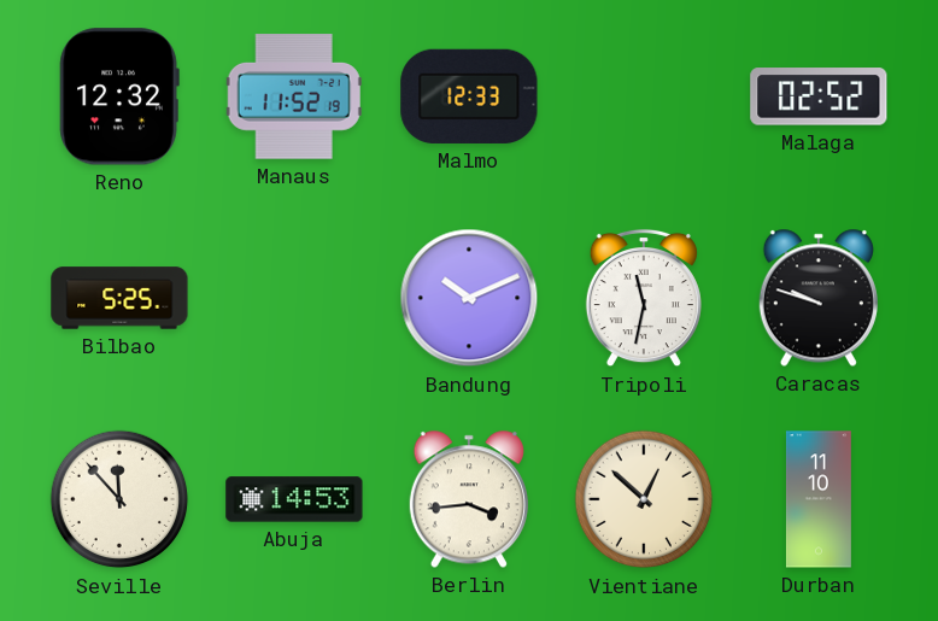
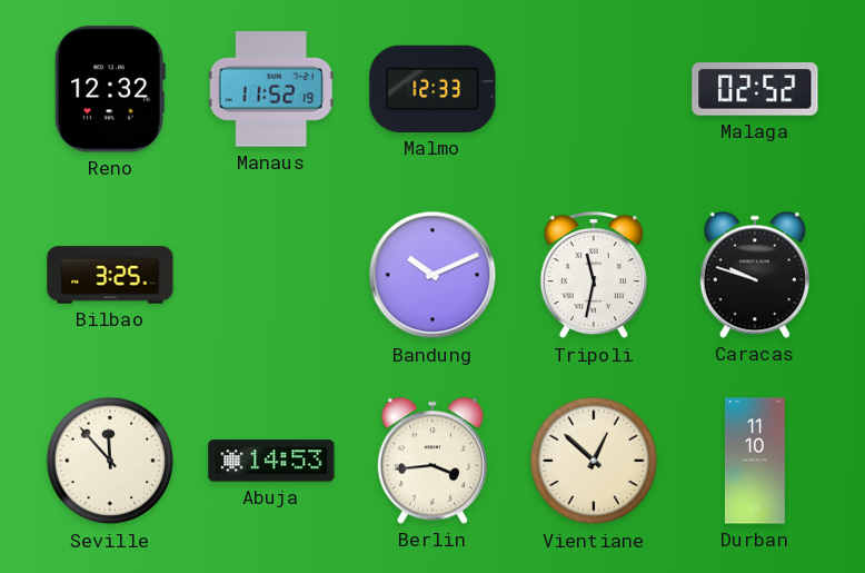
Bilbao: 5:25 -> 3:25
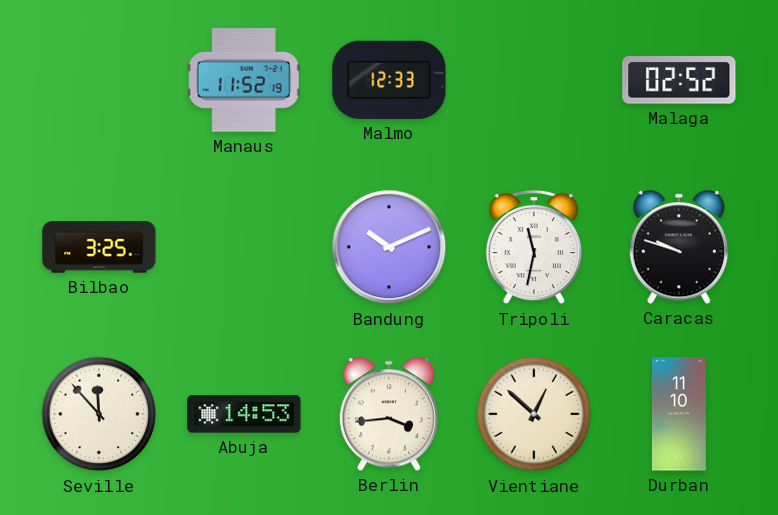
Reno: 12:32 -> none
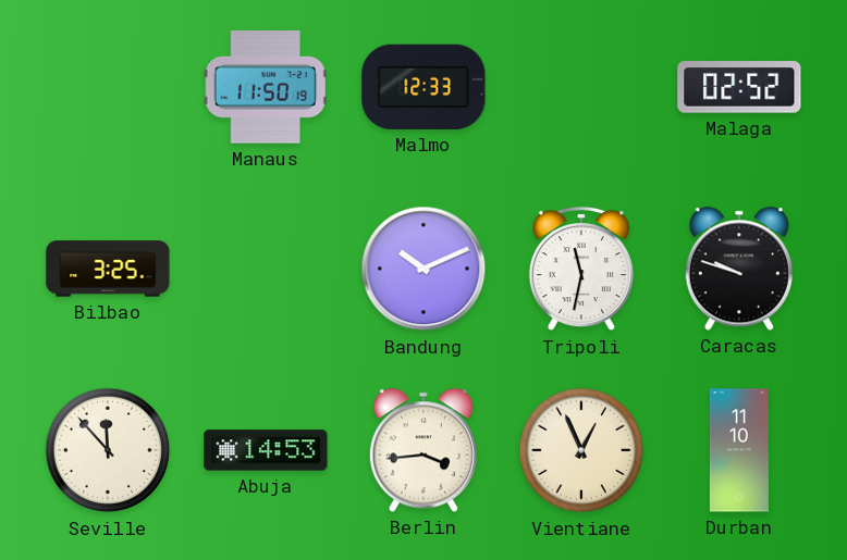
Manaus: 11:52 -> 11:50
Vientiane: 12:52 -> 12:56
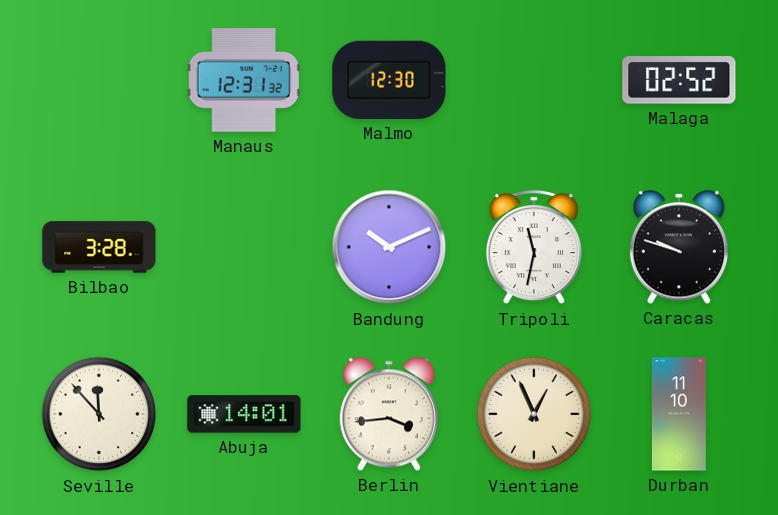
Manaus: 11:50 -> 12:31
Malmo: 12:33 -> 12:30
Bilbao: 3:25 -> 3:28
Abuja: 14:53 -> 14:01
